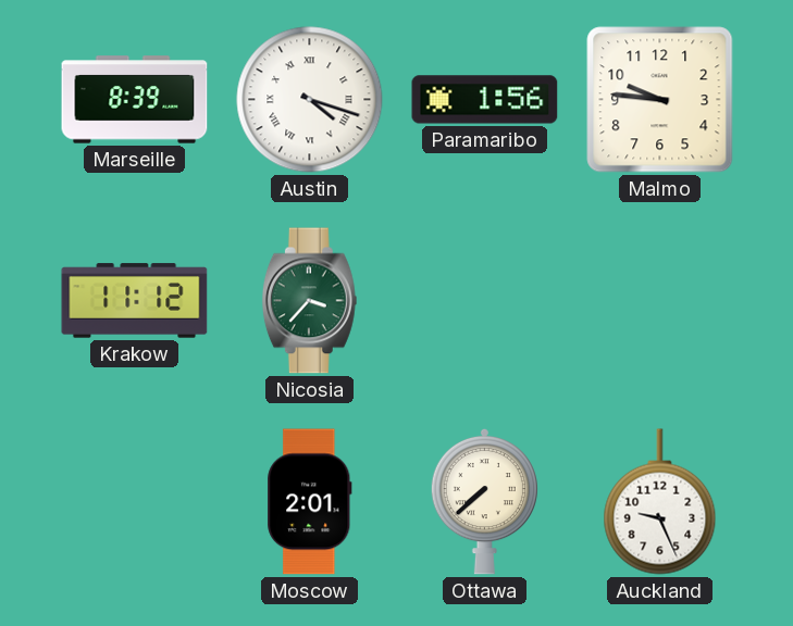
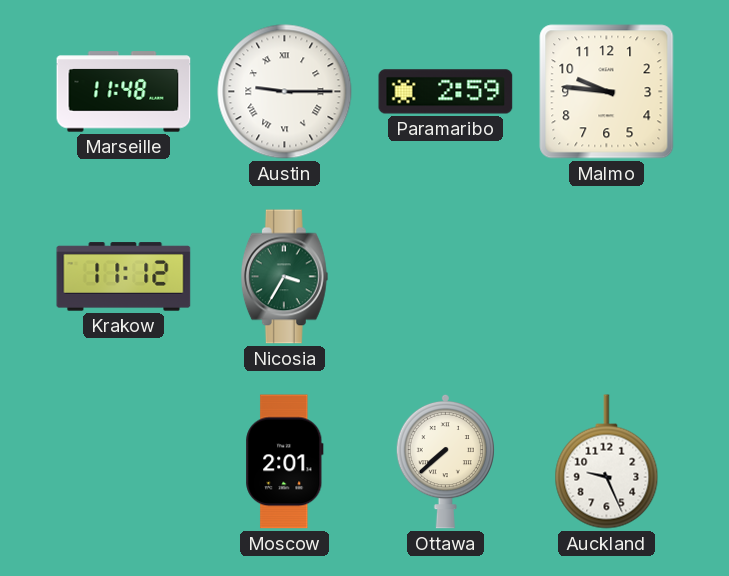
Marseille: 8:39 -> 11:48
Austin: 4:18 -> 9:15
Paramaribo: 1:56 -> 2:59
Nicosia: 3:37 -> 3:35
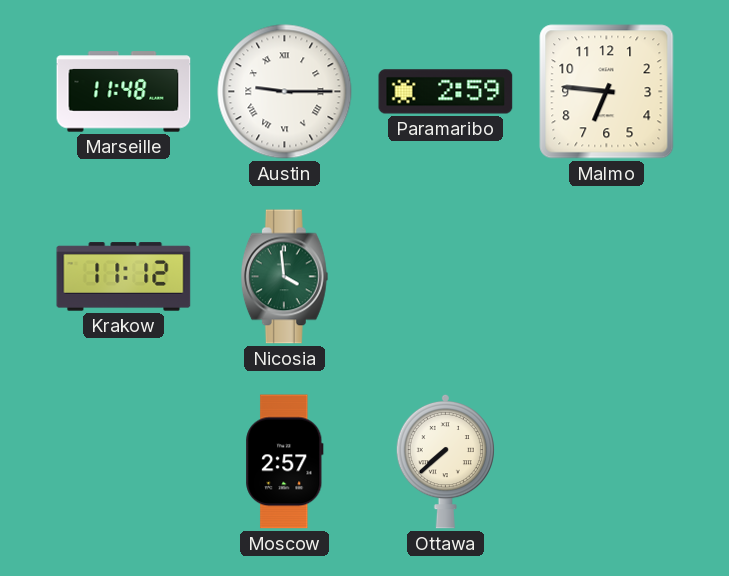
Malmo: 9:46 -> 6:46
Nicosia: 3:35 -> 3:59
Moscow: 2:01 -> 2:57
Auckland: 9:26 -> none
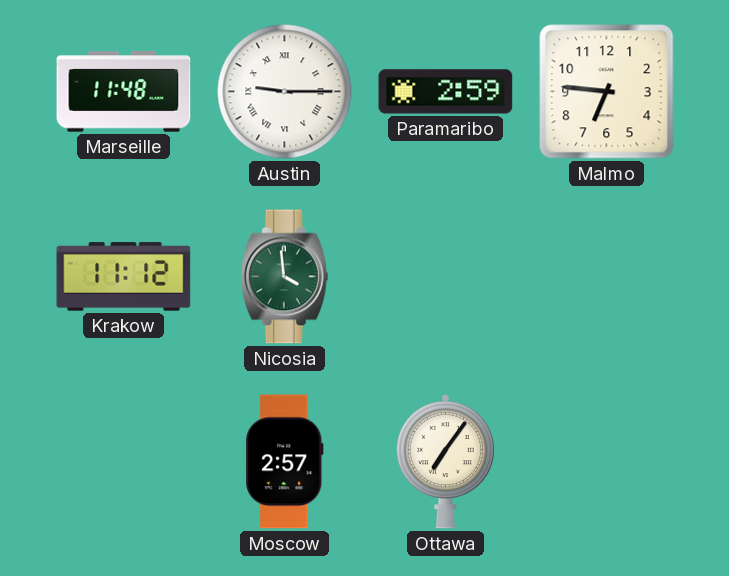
Ottawa: 7:38 -> 7:06
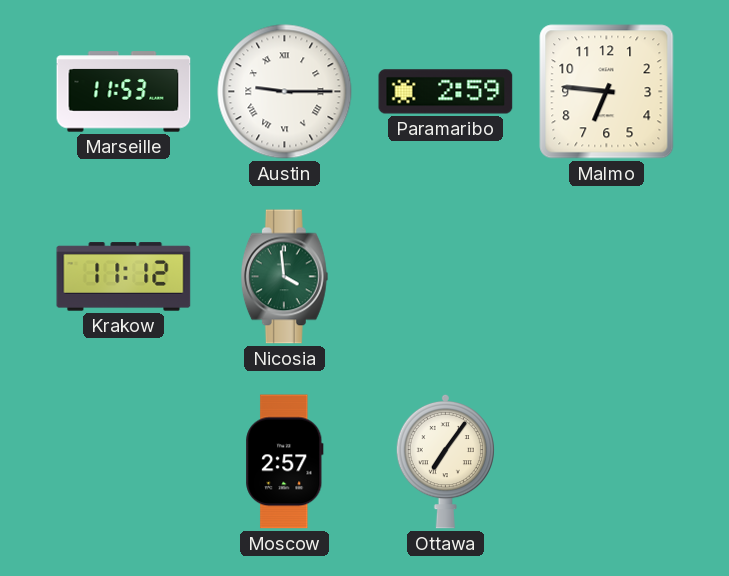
Marseille: 11:48 -> 11:53
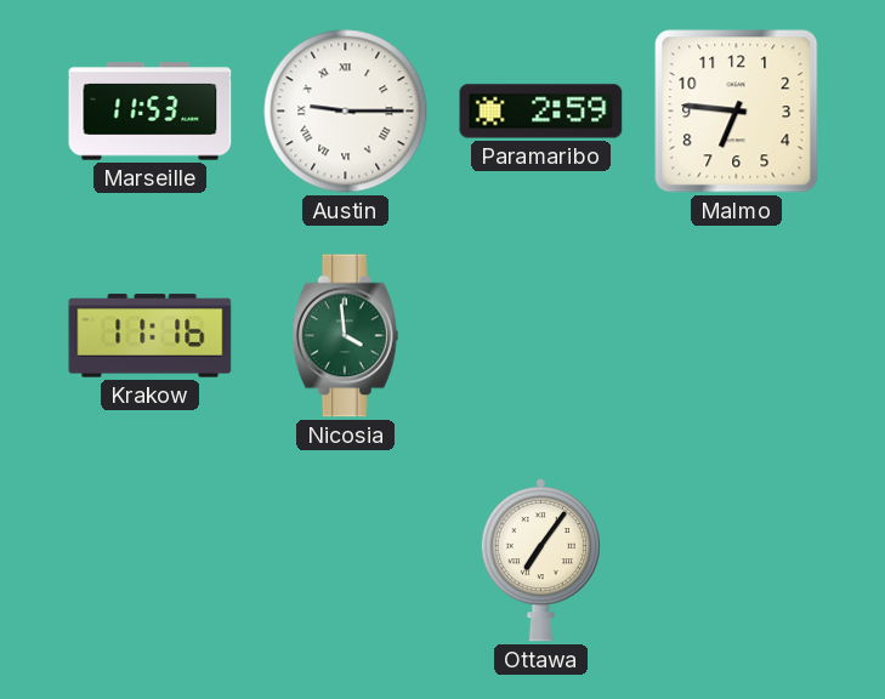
Krakow: 11:12 -> 11:16
Moscow: 2:57 -> none
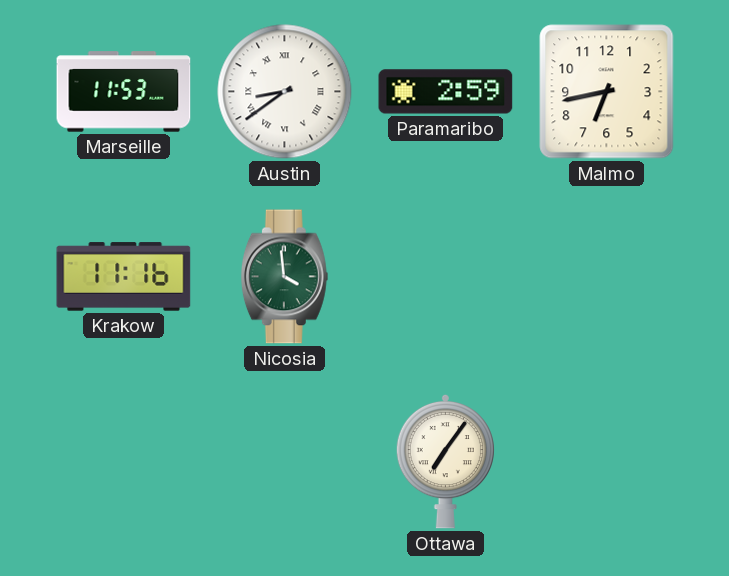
Austin: 9:15 -> 8:39
Malmo: 6:46 -> 6:43
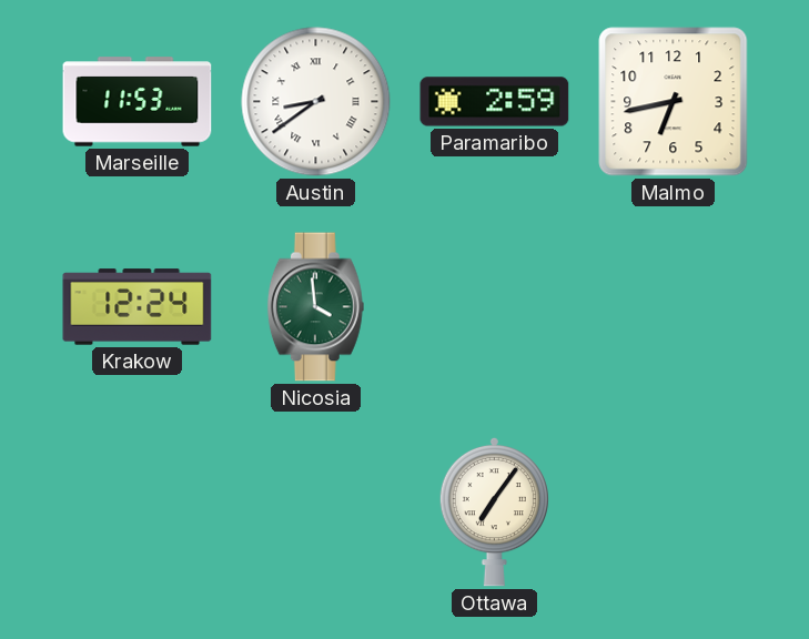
Krakow: 11:16 -> 12:24
